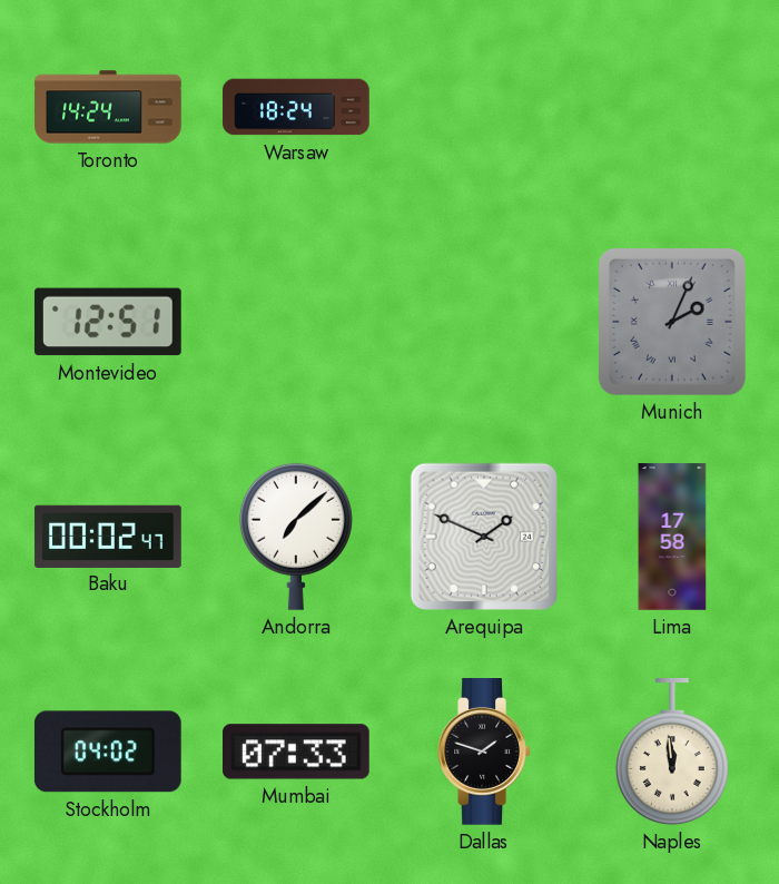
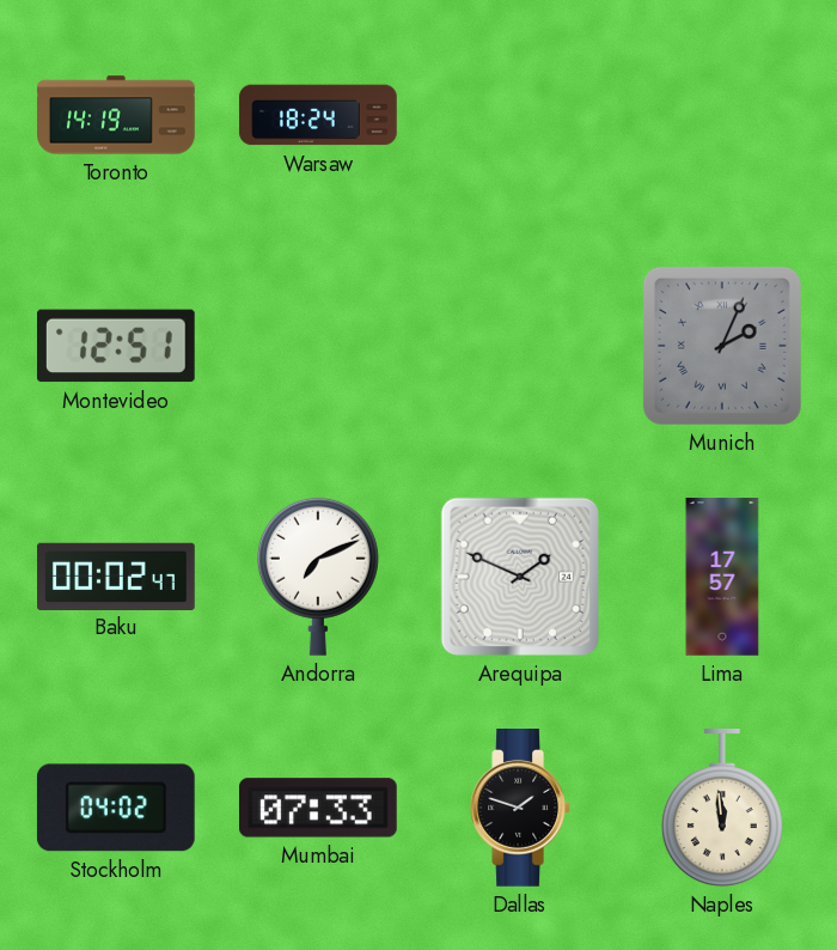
Toronto: 14:24 -> 14:19
Andorra: 7:08 -> 7:11
Lima: 17:58 -> 17:57
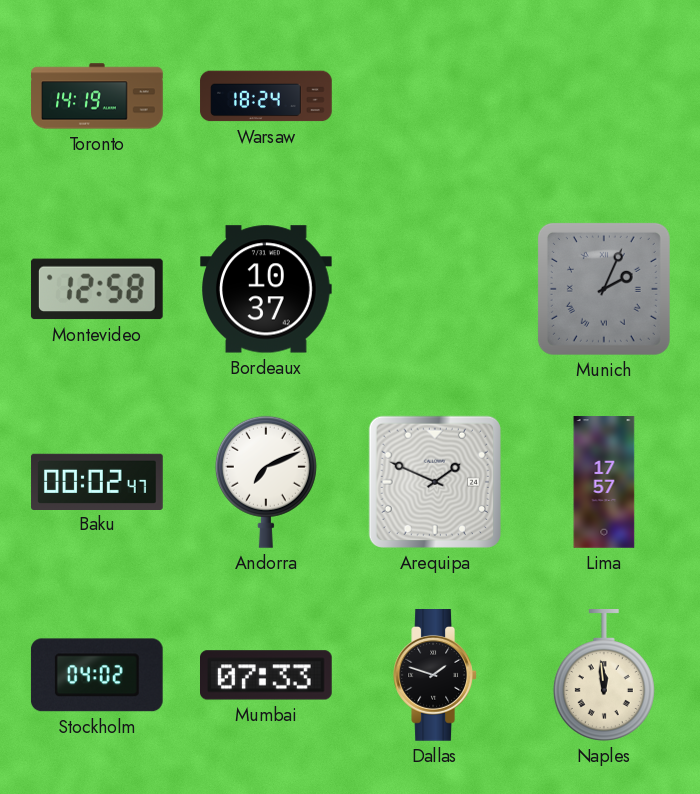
Montevideo: 12:51 -> 12:58
Bordeaux: none -> 10:37
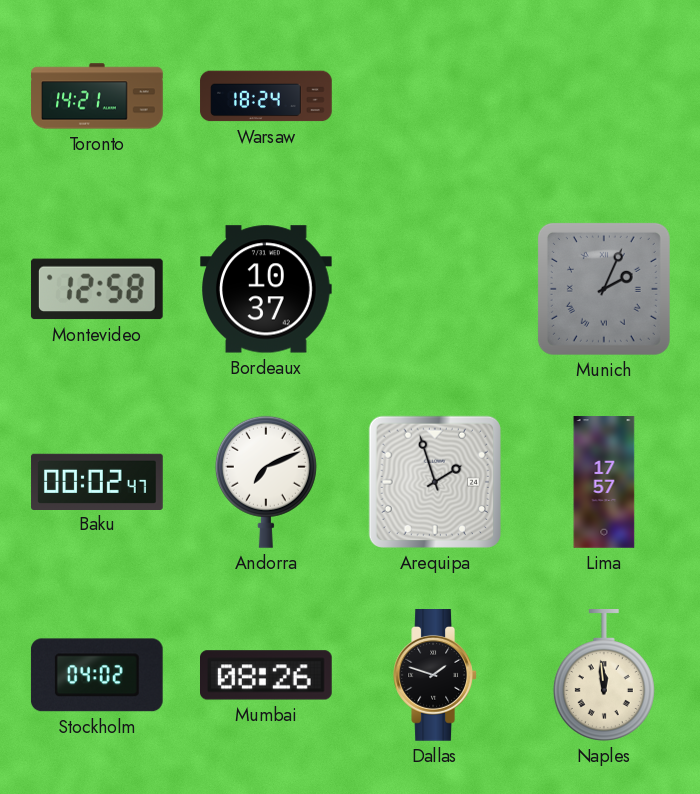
Toronto: 14:19 -> 14:21
Arequipa: 1:49 -> 1:57
Mumbai: 07:33 -> 08:26
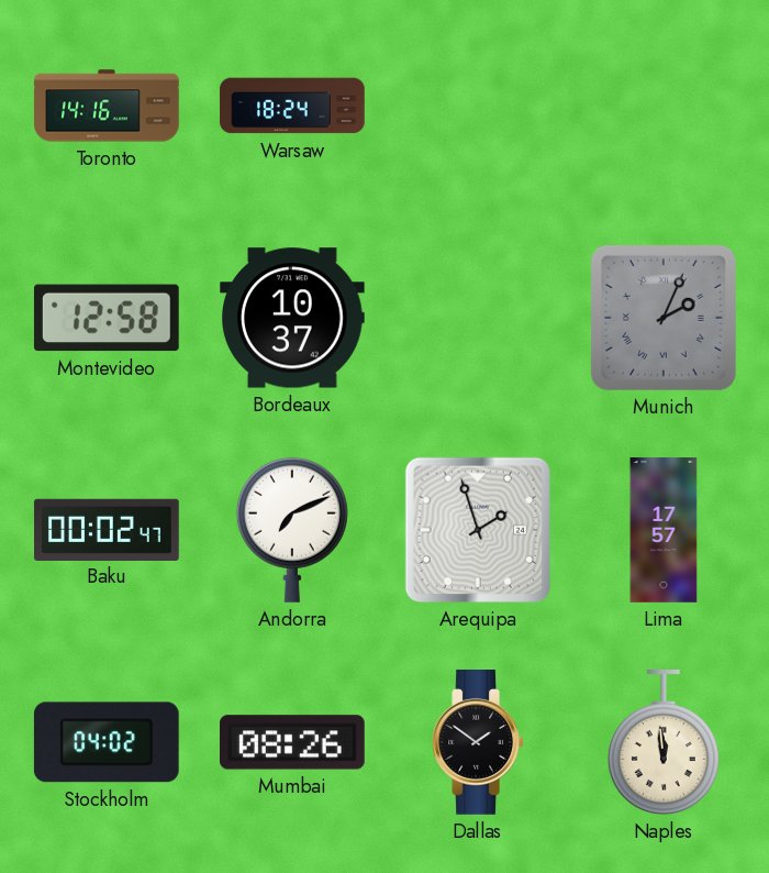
Toronto: 14:21 -> 14:16
Dallas: 1:48 -> 1:51
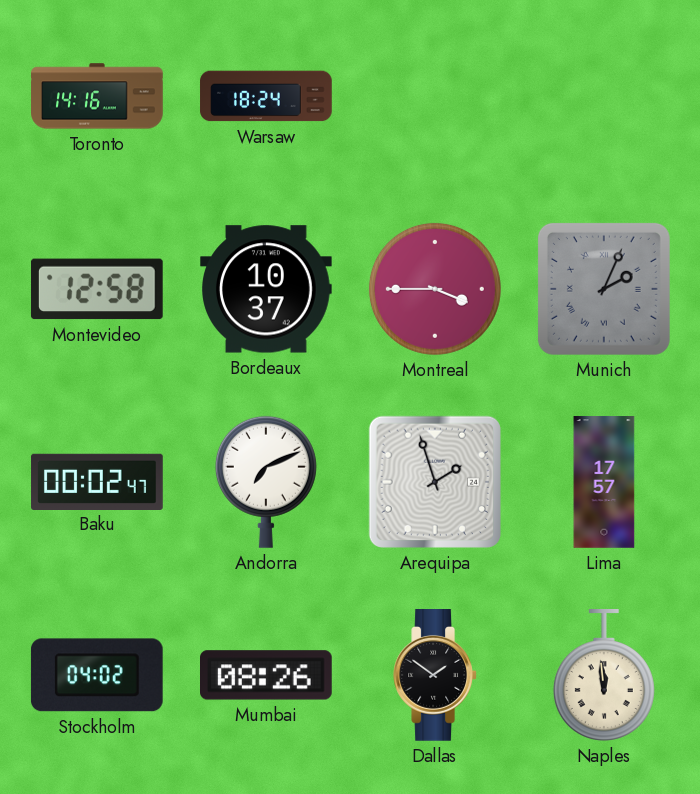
Montreal: none -> 3:45
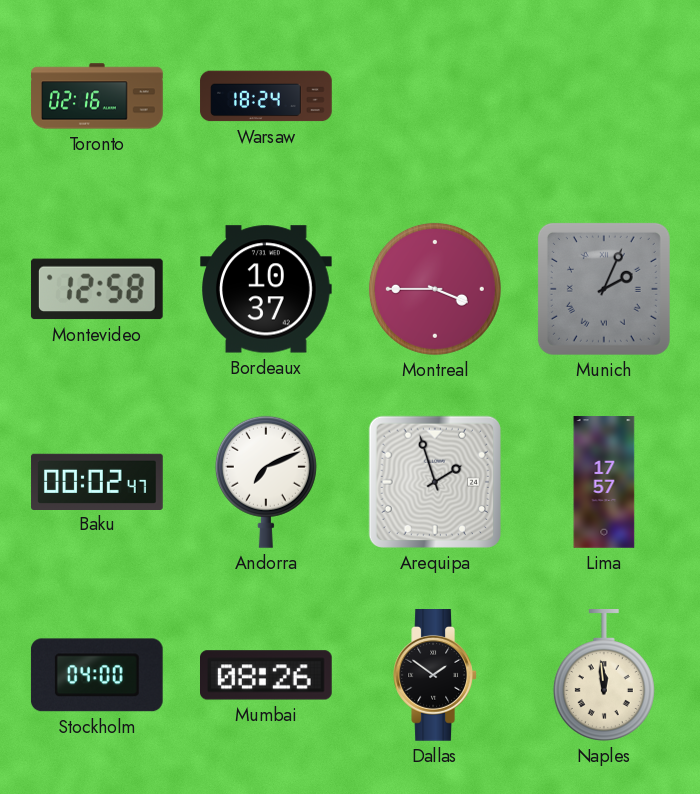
Toronto: 14:16 -> 02:16
Stockholm: 04:02 -> 04:00
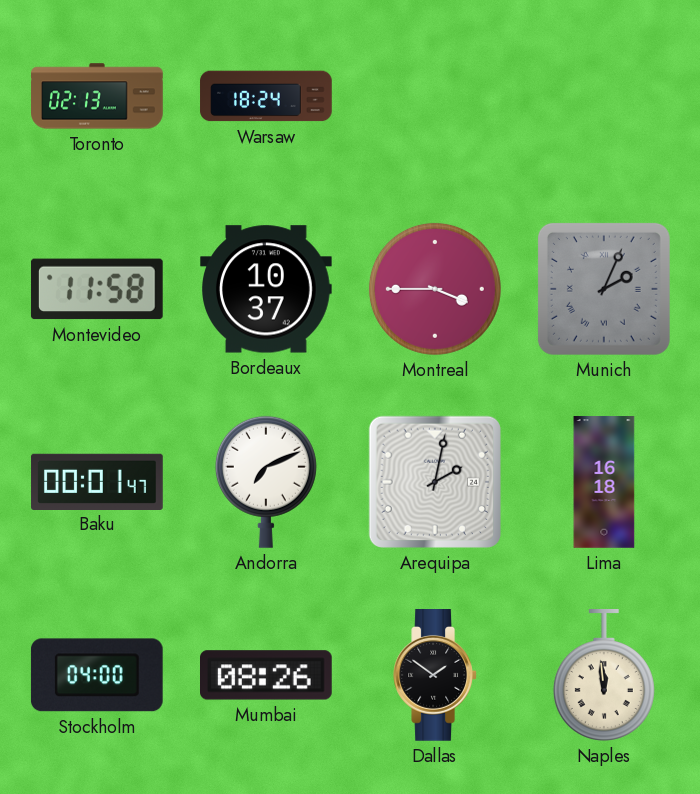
Toronto: 02:16 -> 02:13
Montevideo: 12:58 -> 11:58
Baku: 00:02 -> 00:01
Arequipa: 1:57 -> 2:02
Lima: 17:57 -> 16:18
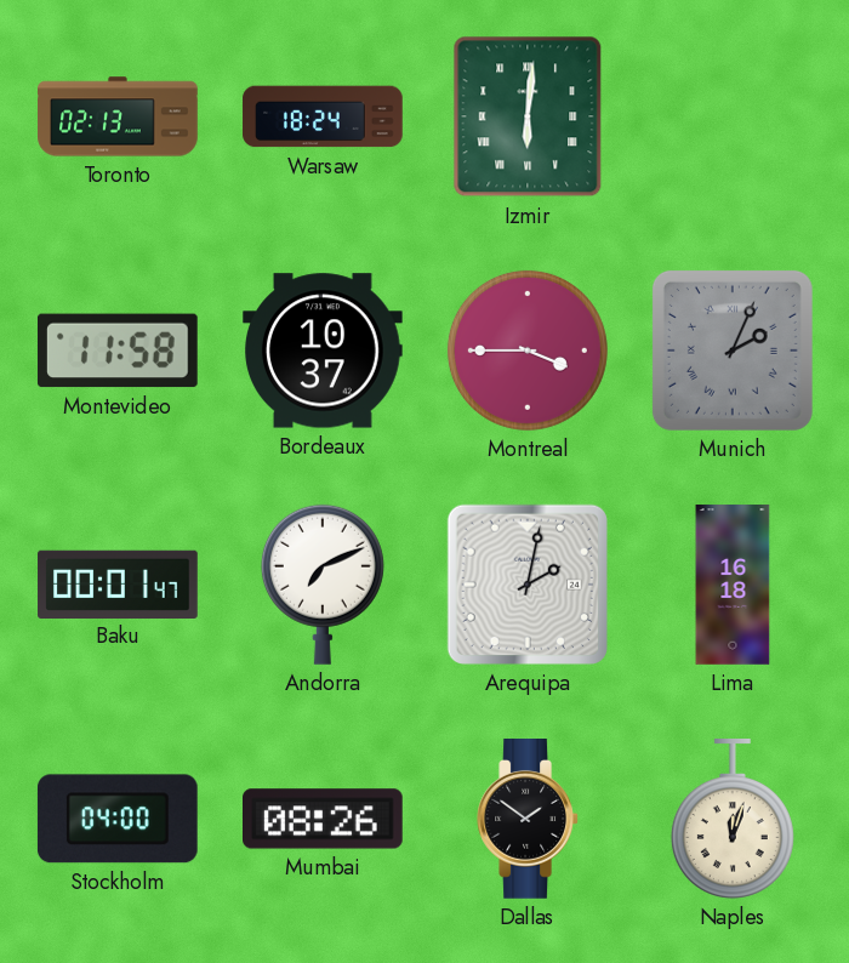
Izmir: none -> 6:01
Naples: 11:59 -> 12:03
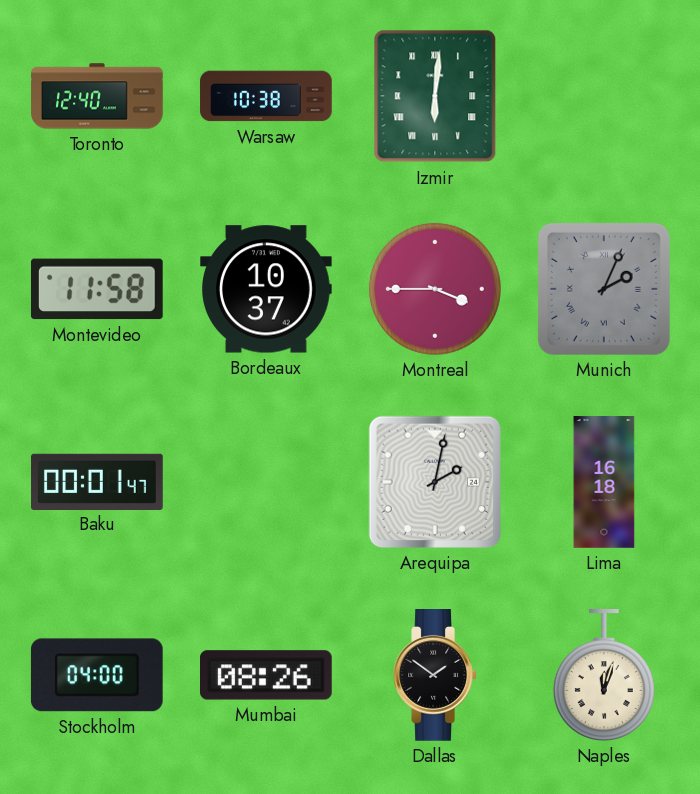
Toronto: 02:13 -> 12:40
Warsaw: 18:24 -> 10:38
Andorra: 7:11 -> none
